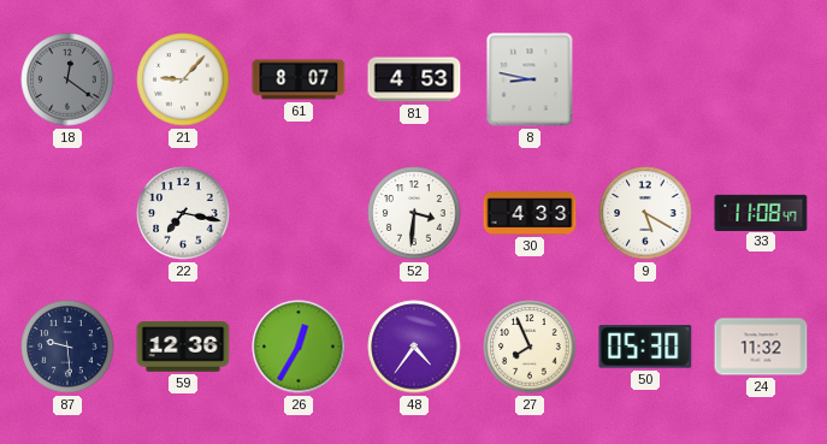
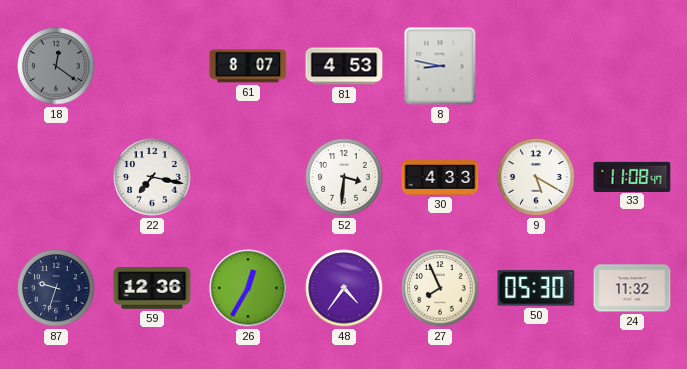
21: 9:07 -> none
87: 9:29 -> 9:33
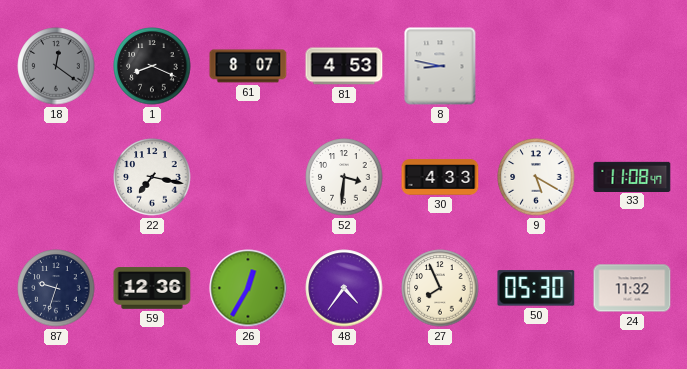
1: none -> 8:19
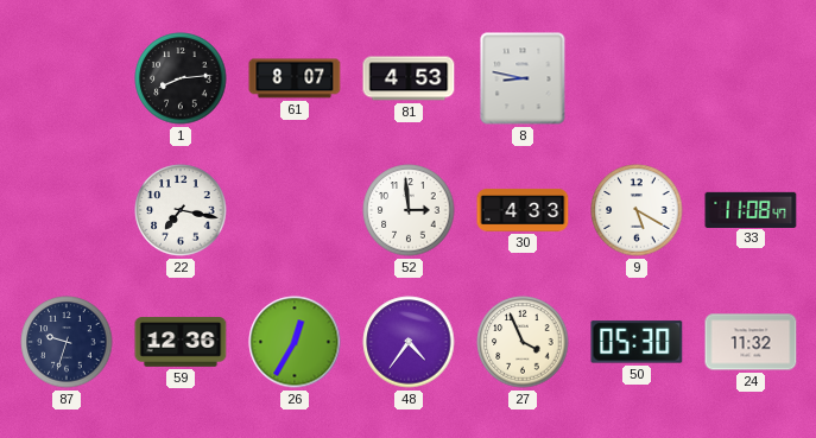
18: 12:21 -> none
1: 8:19 -> 8:14
52: 3:31 -> 2:59
27: 7:56 -> 3:56
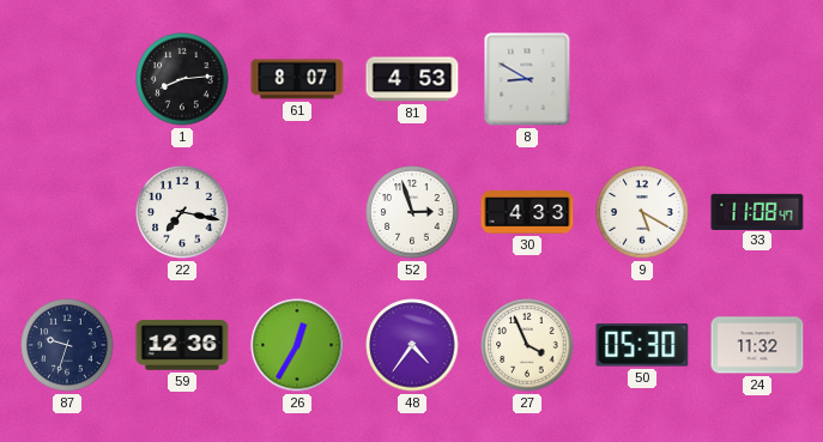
8: 8:47 -> 8:50
52: 2:59 -> 2:57
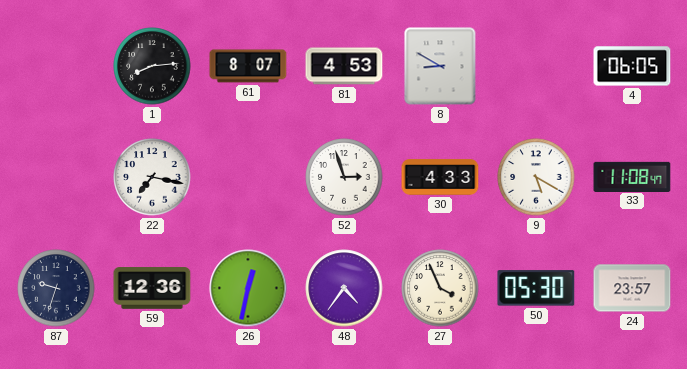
4: none -> 06:05
26: 12:35 -> 12:32
24: 11:32 -> 23:57
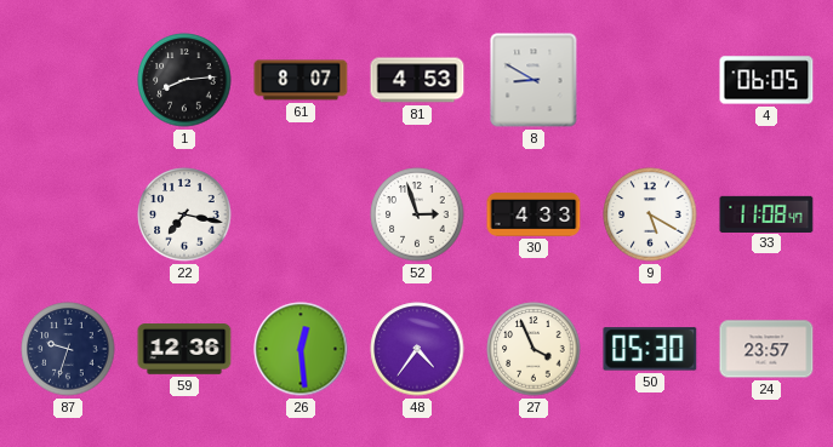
26: 12:32 -> 12:29
